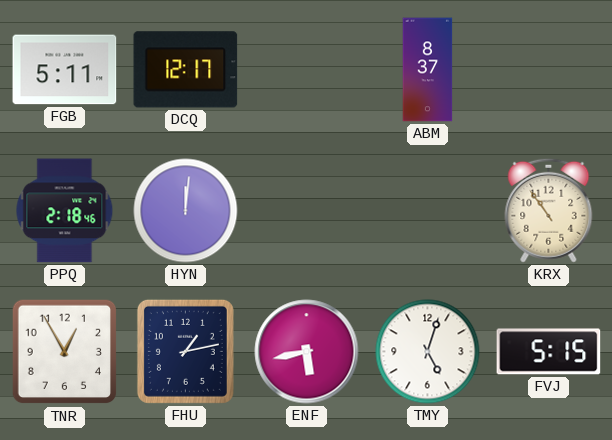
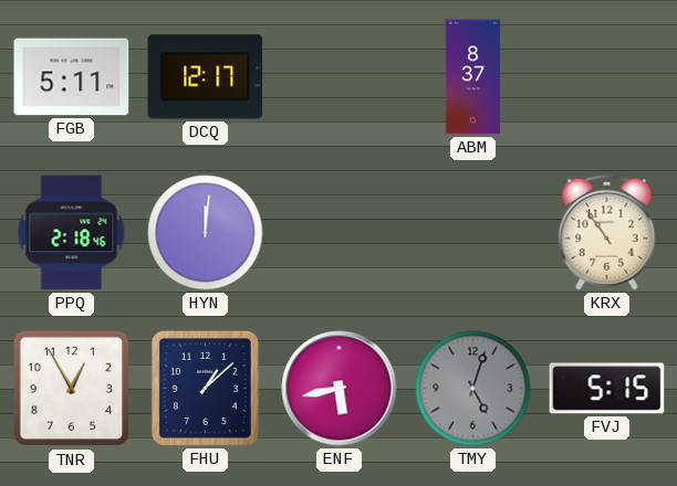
FHU: 1:13 -> 1:08
TMY dial: white -> grey
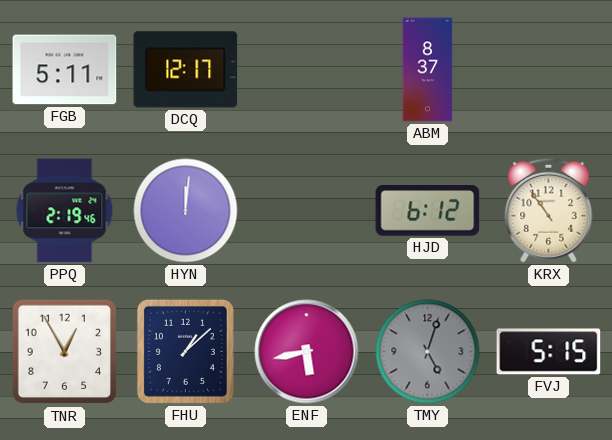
PPQ: 2:18 -> 2:19
HJD: none -> 6:12
